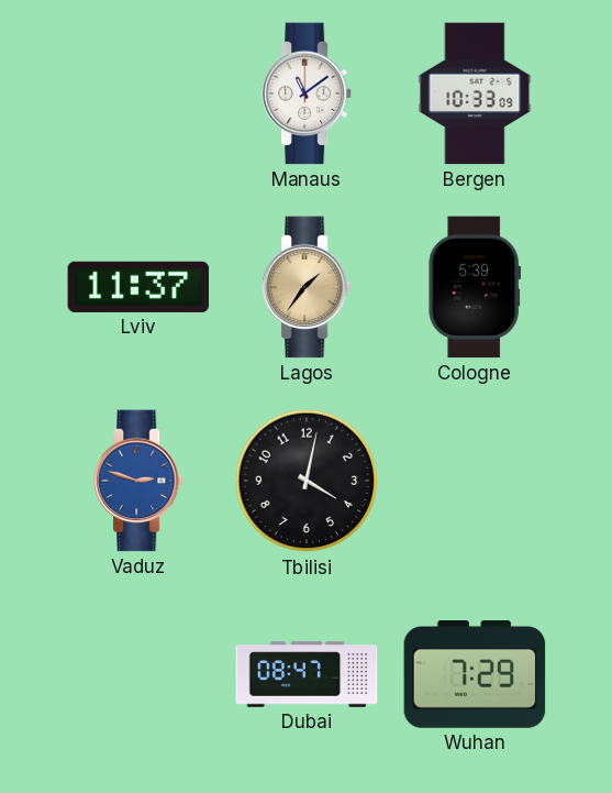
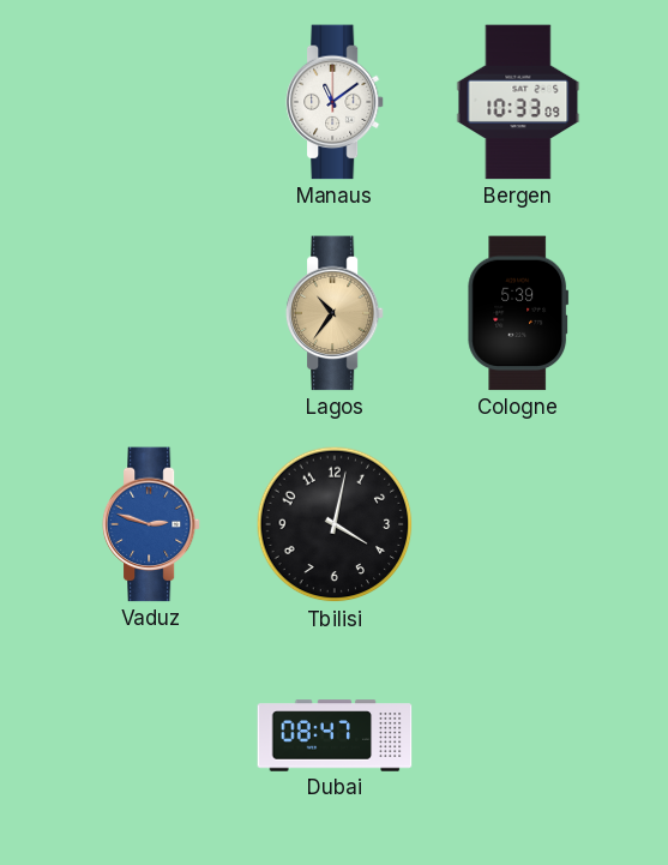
Lviv: 11:37 -> none
Lagos: 1:36 -> 10:36
Wuhan: 7:29 -> none
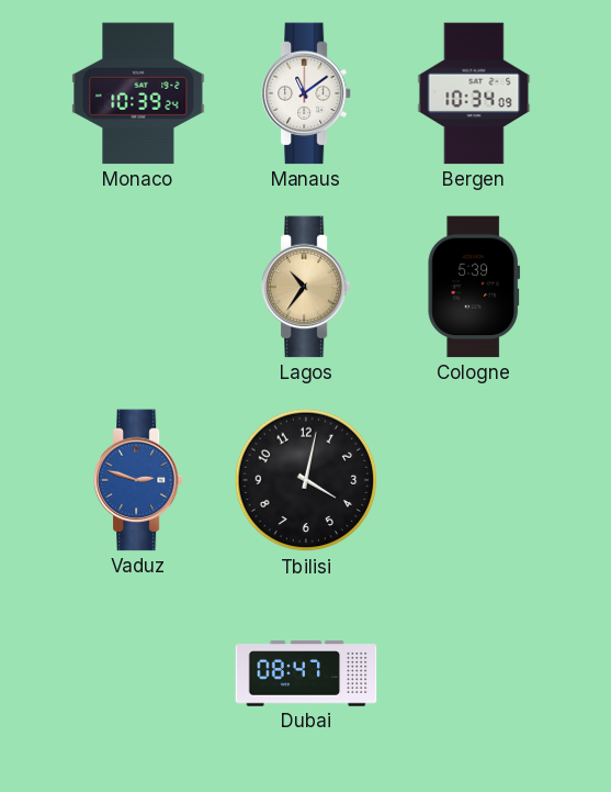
Monaco: none -> 10:39
Bergen: 10:33 -> 10:34
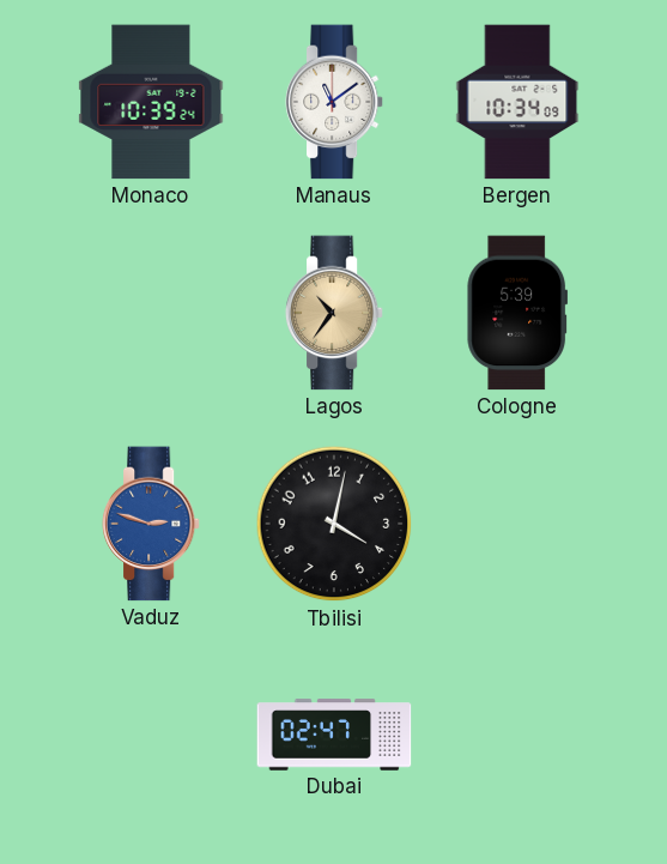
Dubai: 08:47 -> 02:47
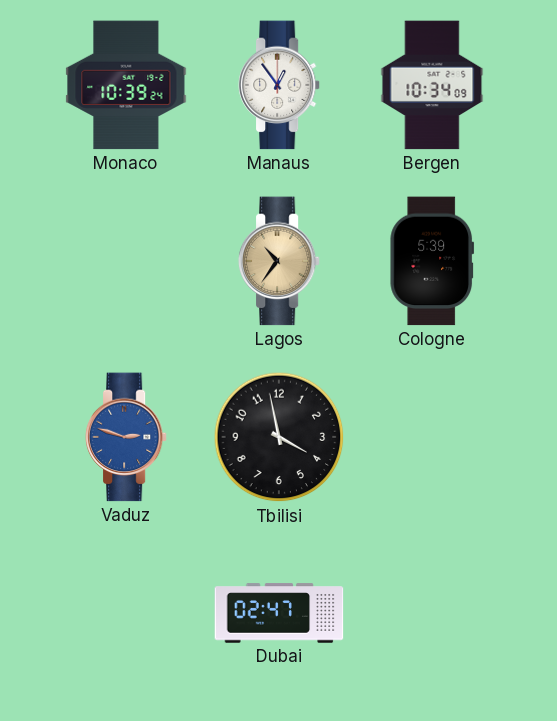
Manaus: 11:09 -> 12:54
Tbilisi: 4:02 -> 3:58
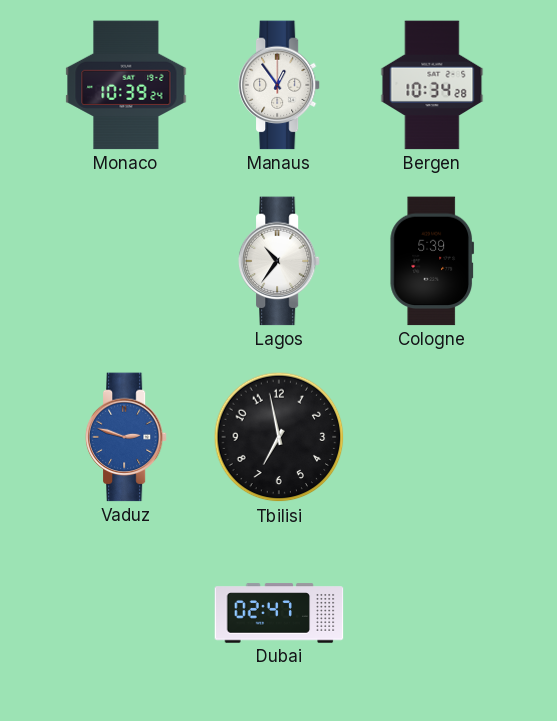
Bergen: 10:34:09 -> 10:34:28
Lagos dial: champagne -> white
Tbilisi: 3:58 -> 6:58
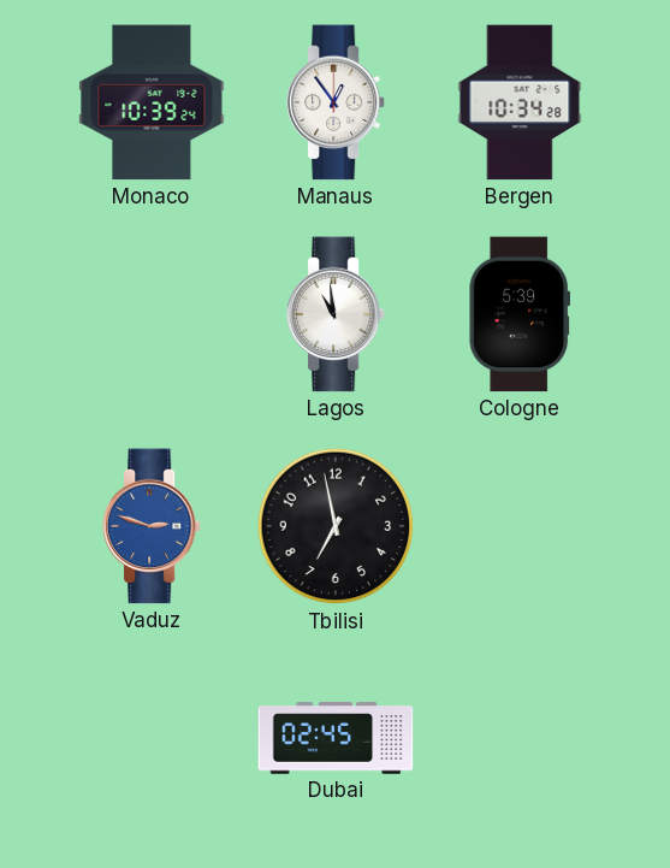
Lagos: 10:36 -> 10:59
Dubai: 02:47 -> 02:45
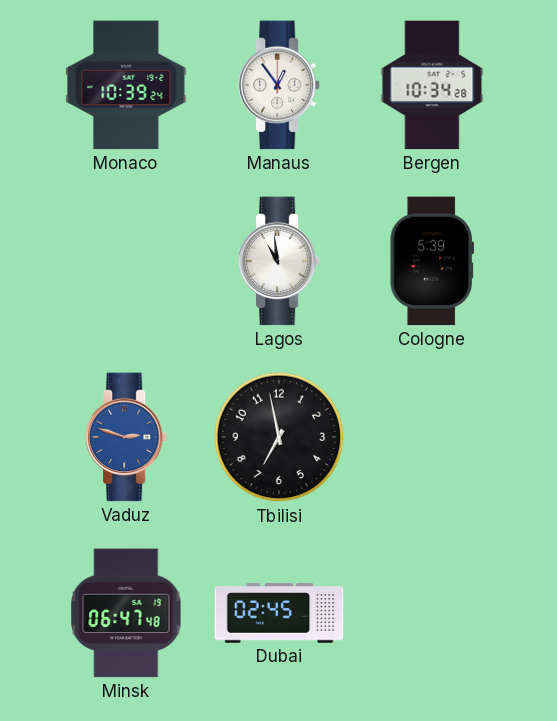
Minsk: none -> 06:47
